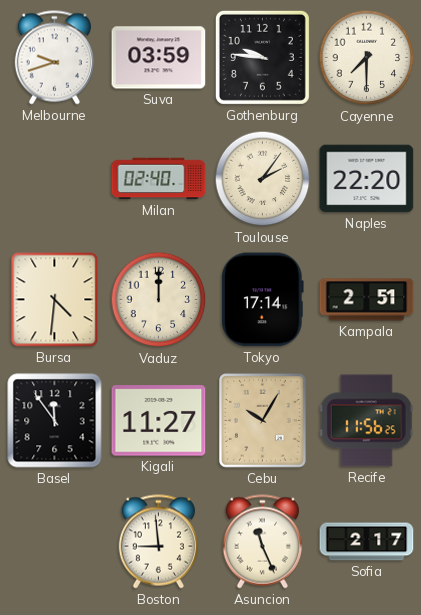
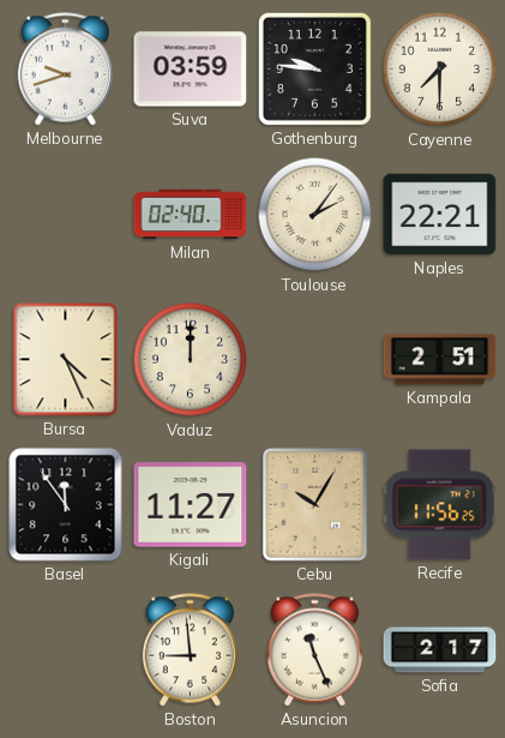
Naples: 22:20 -> 22:21
Bursa: 4:31 -> 4:26
Tokyo: 17:14 -> none
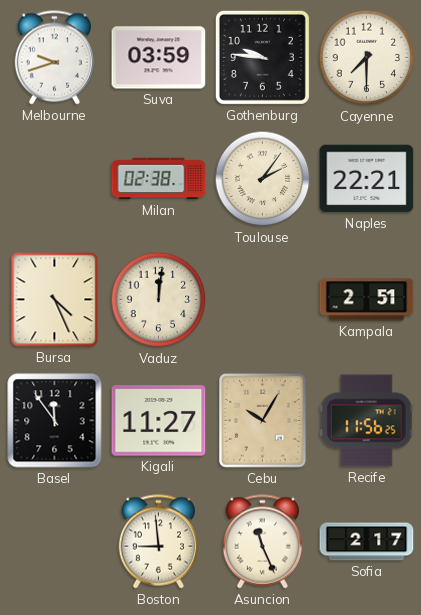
Milan: 02:40 -> 02:38
Vaduz: 12:00 -> 12:01
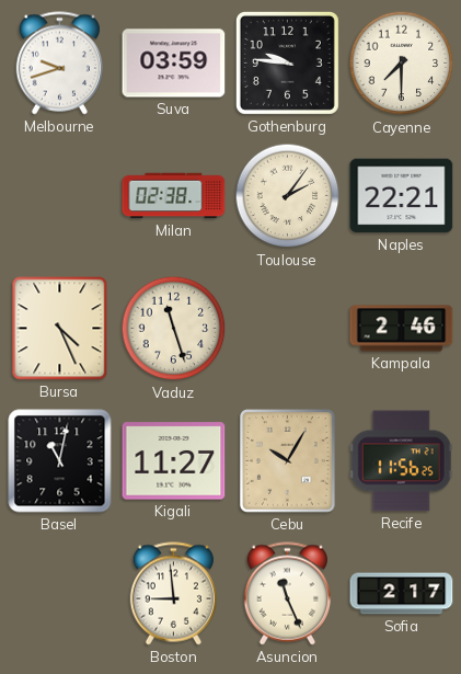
Vaduz: 12:01 -> 11:27
Kampala: 2:51 -> 2:46
Basel: 11:54 -> 11:02
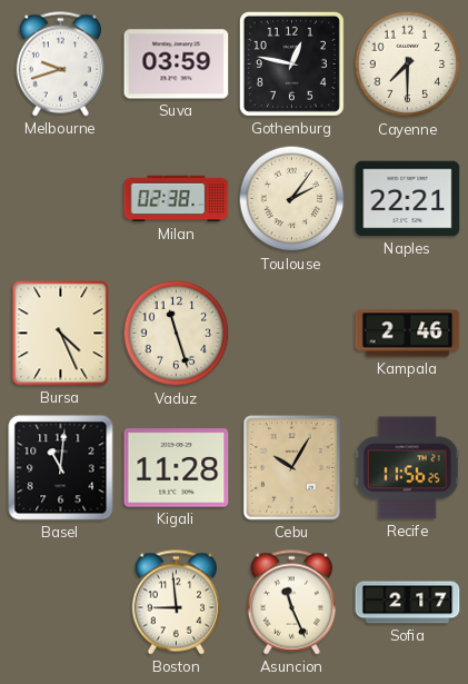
Gothenburg: 9:46 -> 12:47
Basel: 11:02 -> 11:01
Kigali: 11:27 -> 11:28
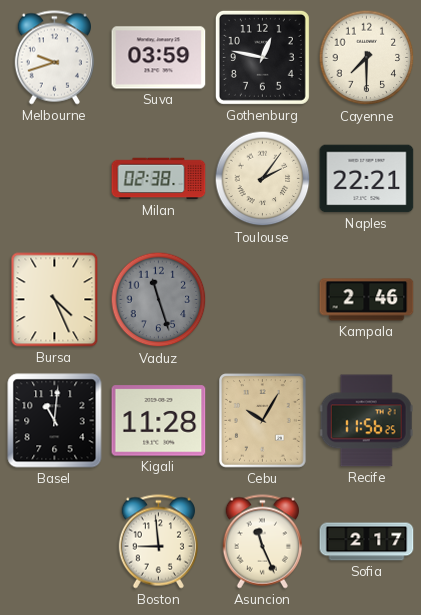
Vaduz dial: cream -> grey
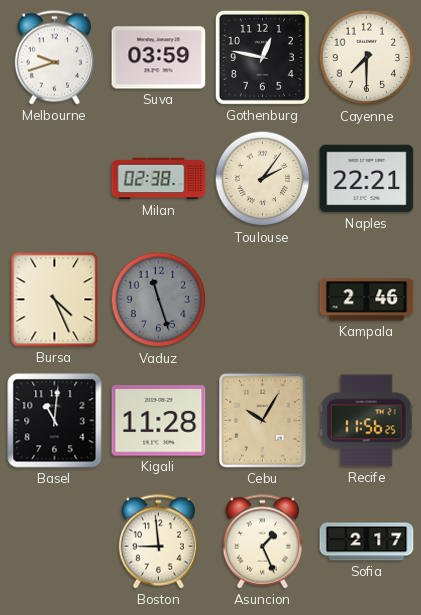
Asuncion: 11:26 -> 1:26
